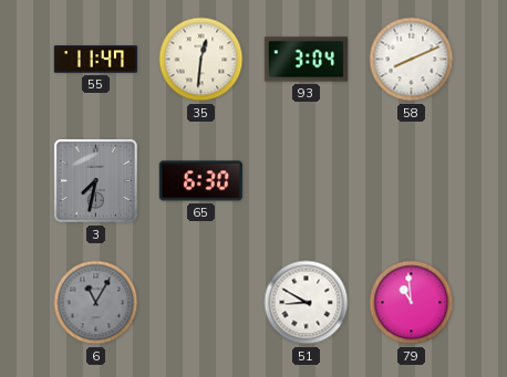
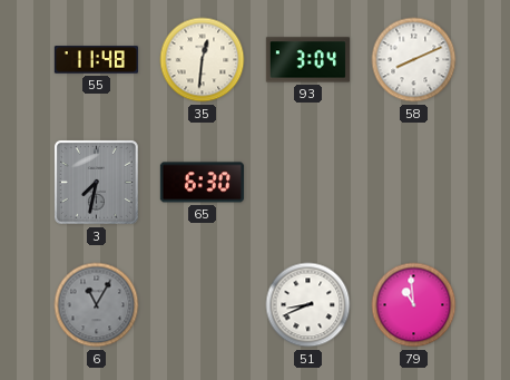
55: 11:47 -> 11:48
51: 8:50 -> 8:41
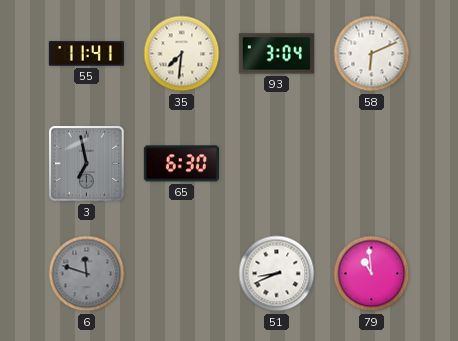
55: 11:48 -> 11:41
35: 12:31 -> 7:31
58: 8:11 -> 6:11
3: 7:32 -> 6:58
6: 11:05 -> 11:48
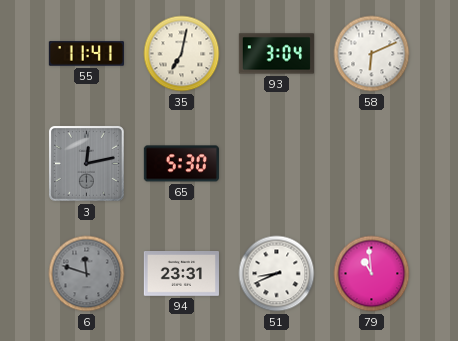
35: 7:31 -> 7:02
3: 6:58 -> 12:13
65: 6:30 -> 5:30
94: none -> 23:31
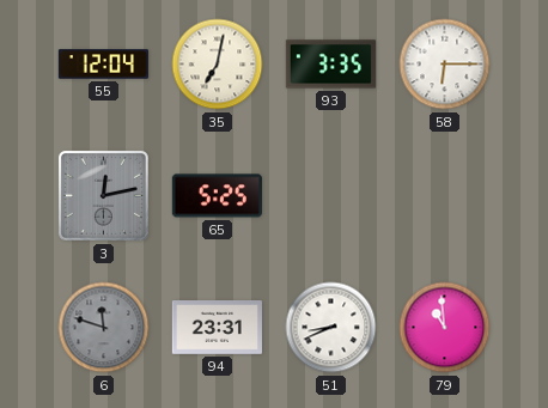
55: 11:41 -> 12:04
93: 3:04 -> 3:35
58: 6:11 -> 6:15
65: 5:30 -> 5:25
